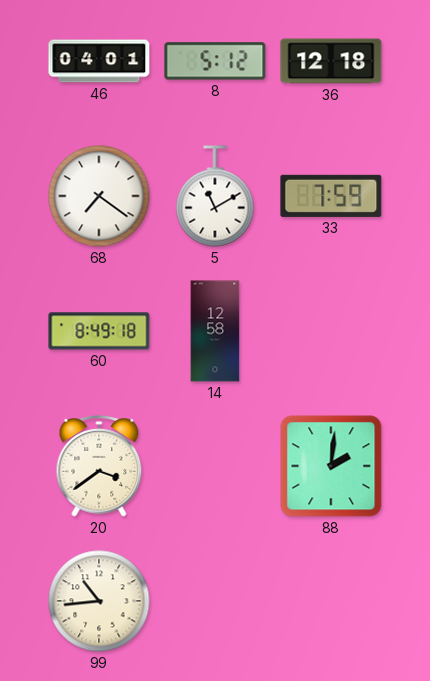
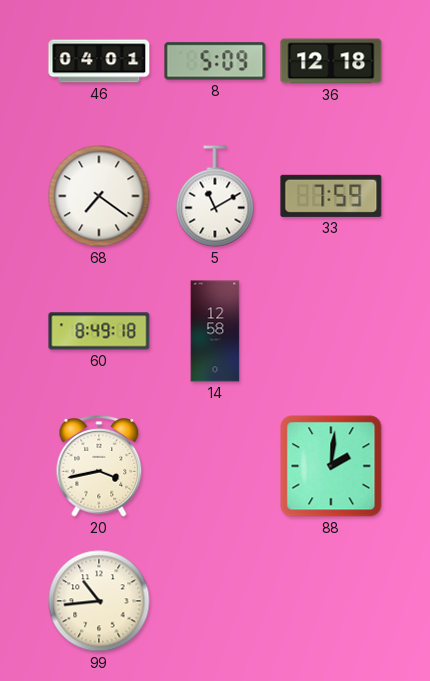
8: 5:12 -> 5:09
20: 3:39 -> 3:43
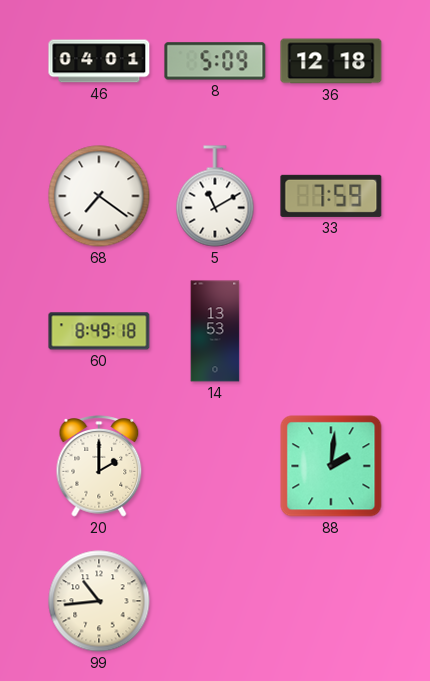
14: 12:58 -> 13:53
20: 3:43 -> 2:00
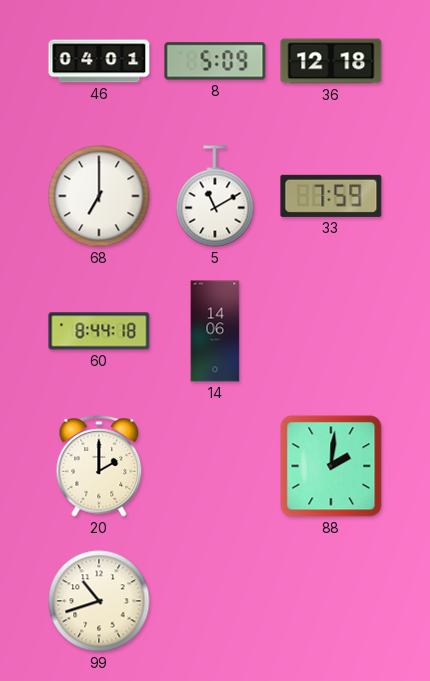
68: 7:21 -> 7:00
60: 8:49 -> 8:44
14: 13:53 -> 14:06
99: 10:44 -> 10:42
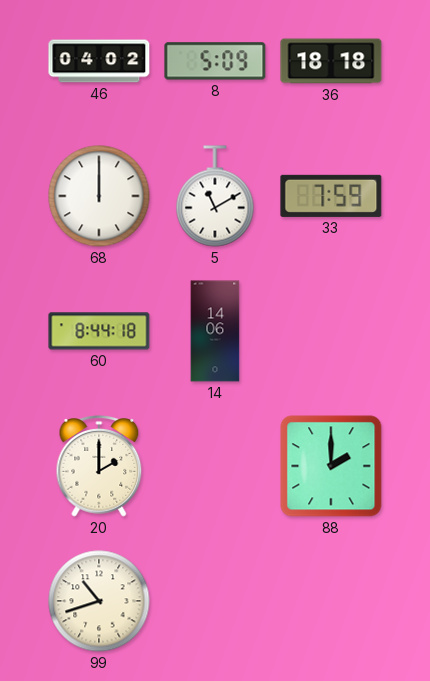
46: 04:01 -> 04:02
36: 12:18 -> 18:18
68: 7:00 -> 12:00
88: 2:01 -> 2:00
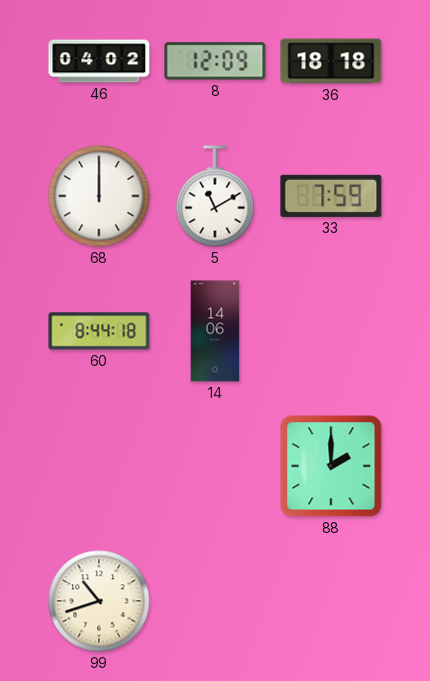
8: 5:09 -> 12:09
20: 2:00 -> none
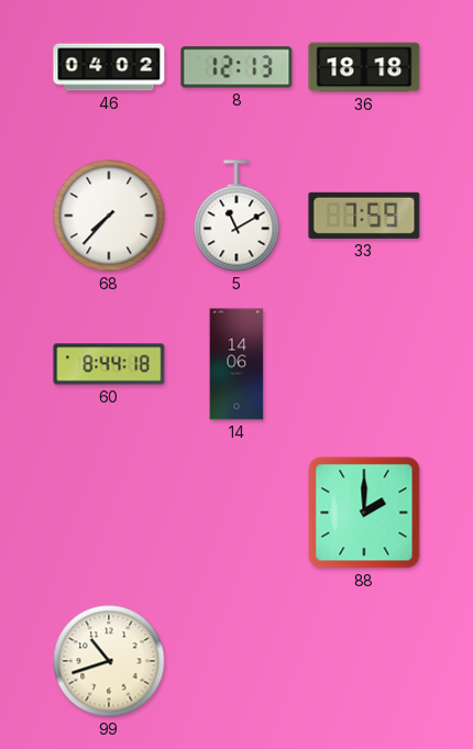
8: 12:09 -> 12:13
68: 12:00 -> 7:37
